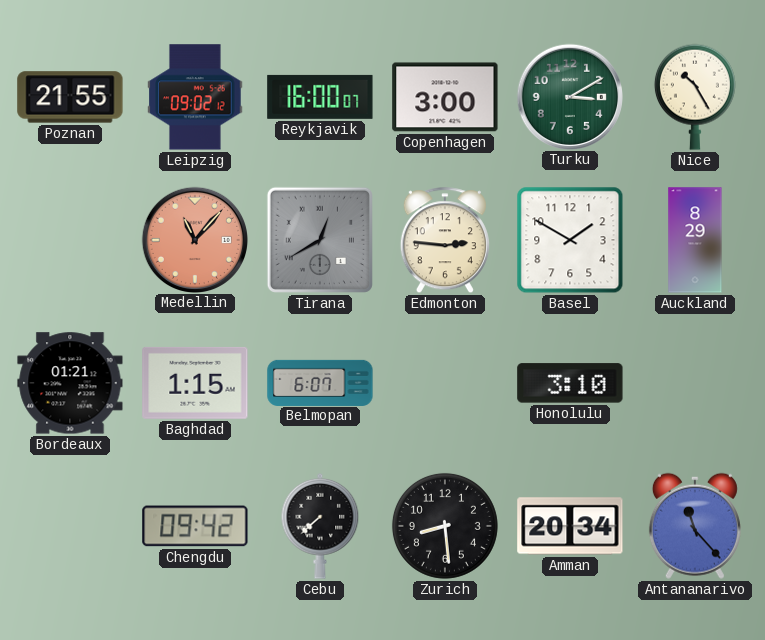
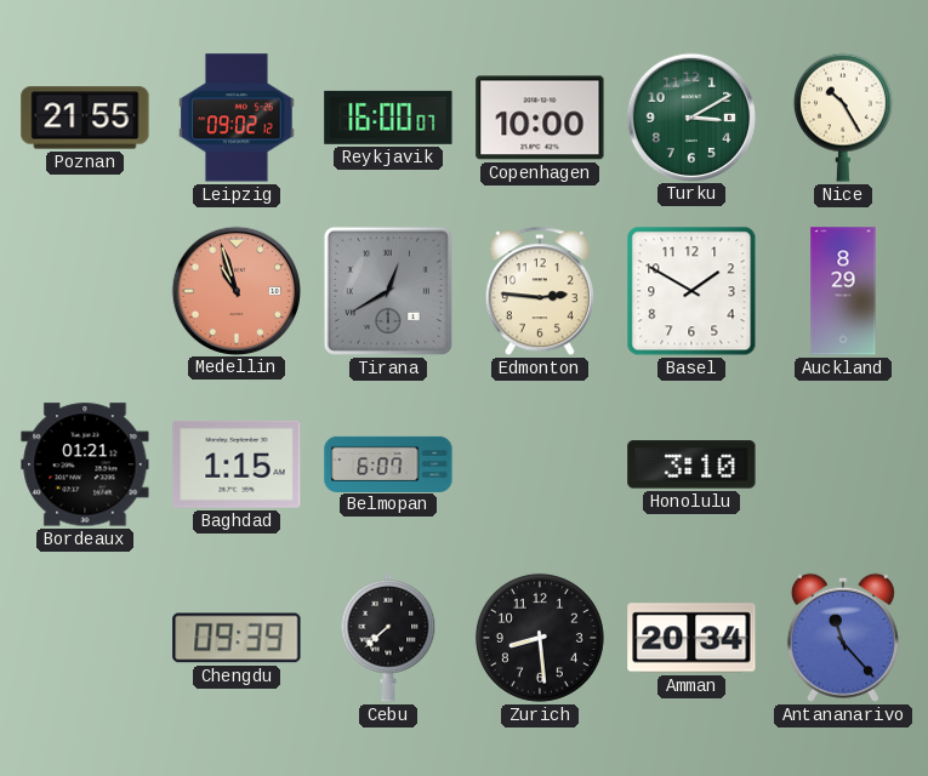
Copenhagen: 3:00 -> 10:00
Medellin: 11:07 -> 10:57
Chengdu: 09:42 -> 09:39
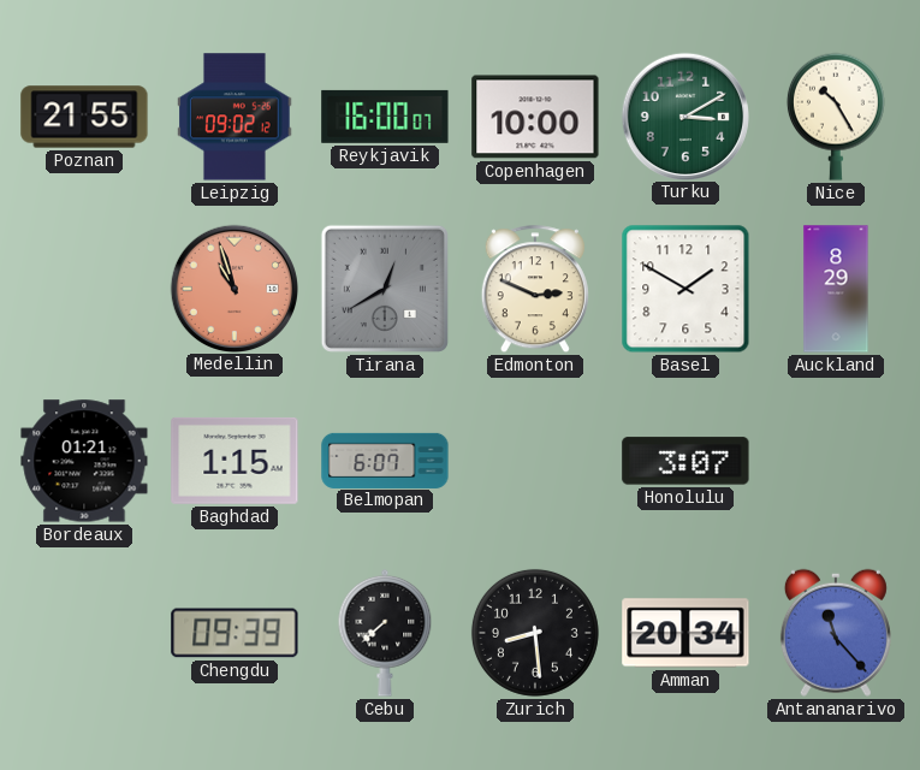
Edmonton: 2:46 -> 2:49
Honolulu: 3:10 -> 3:07
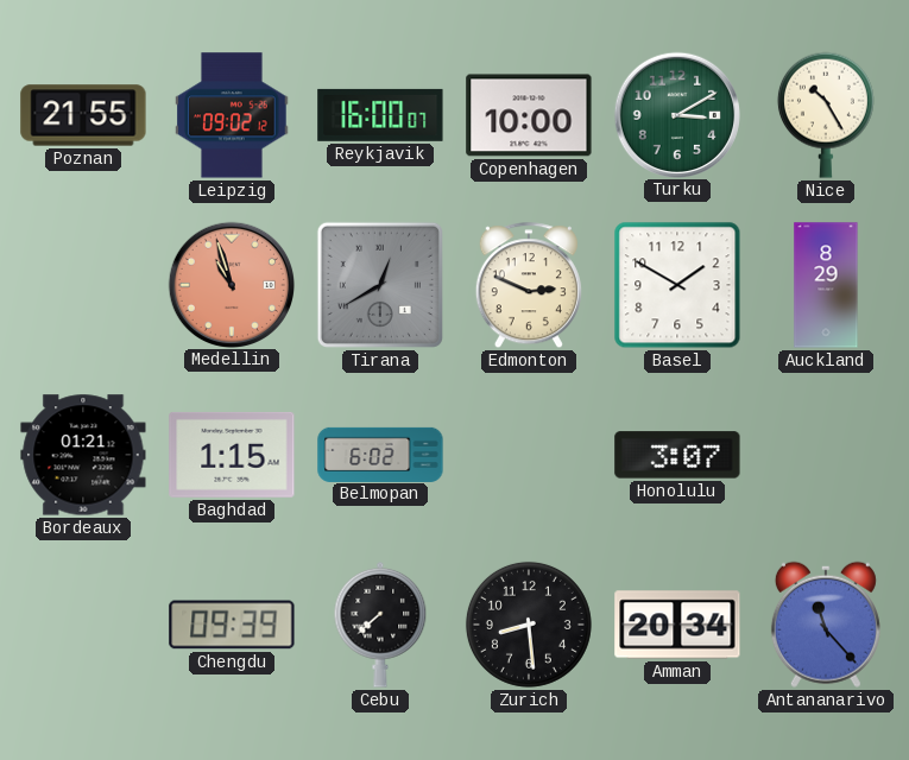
Belmopan: 6:07 -> 6:02
